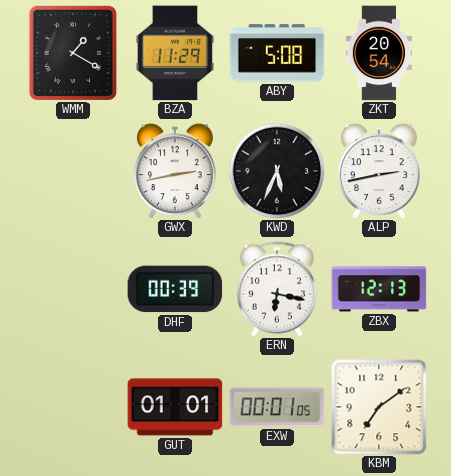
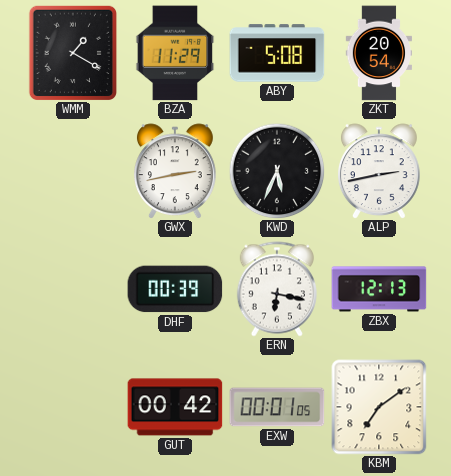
GUT: 01:01 -> 00:42
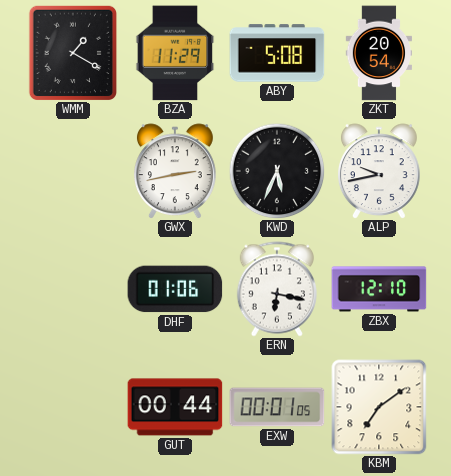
ALP: 2:43 -> 9:43
DHF: 00:39 -> 01:06
ZBX: 12:13 -> 12:10
GUT: 00:42 -> 00:44
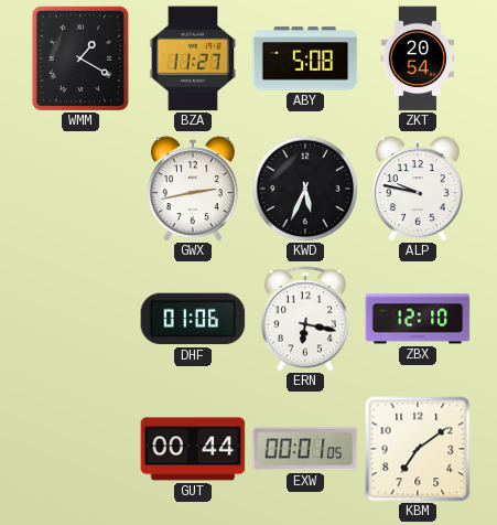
BZA: 11:29 -> 11:27
ALP: 9:43 -> 9:47
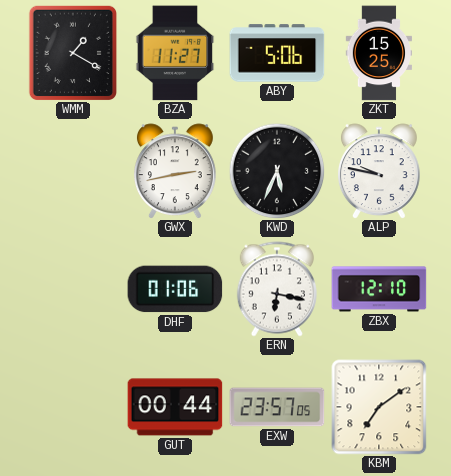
ABY: 5:08 -> 5:06
ZKT: 20:54 -> 15:25
EXW: 00:01 -> 23:57
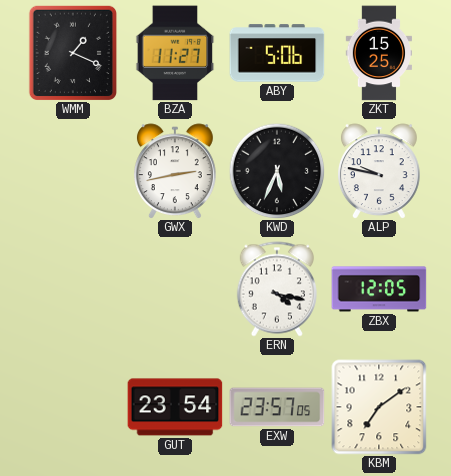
WMM: 1:20 -> 1:19
DHF: 01:06 -> none
ERN: 6:17 -> 4:17
ZBX: 12:10 -> 12:05
GUT: 00:44 -> 23:54
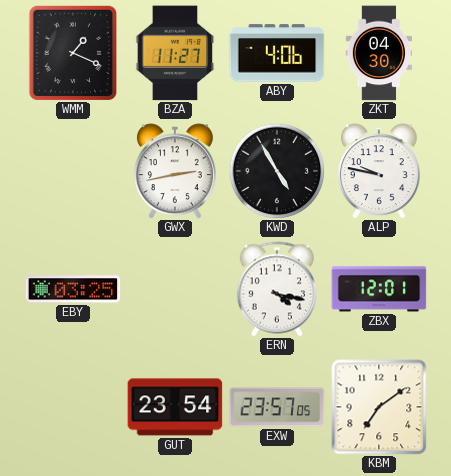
ABY: 5:06 -> 4:06
ZKT: 15:25 -> 04:30
KWD: 5:34 -> 4:55
EBY: none -> 03:25
ZBX: 12:05 -> 12:01
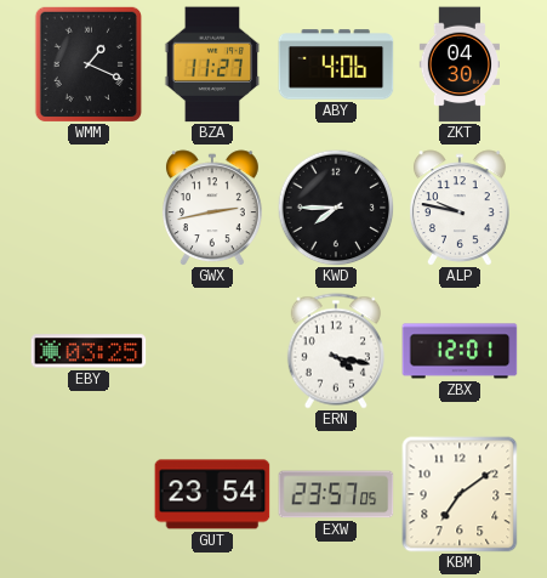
KWD: 4:55 -> 7:45
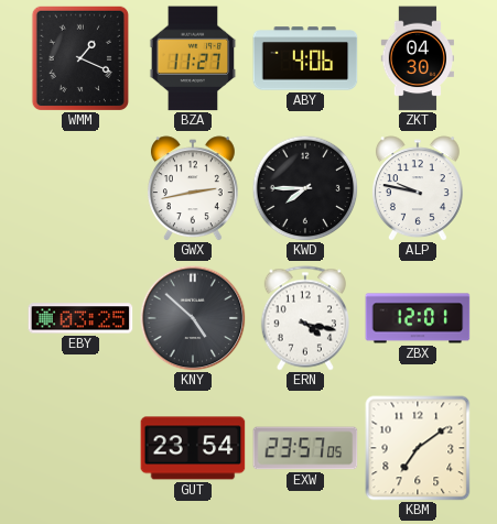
KNY: none -> 4:52
